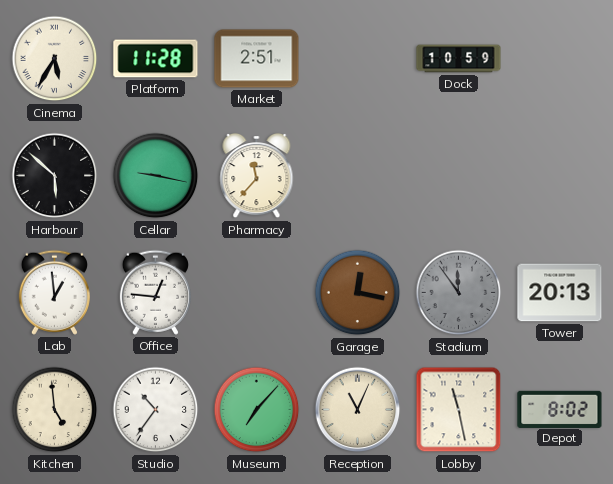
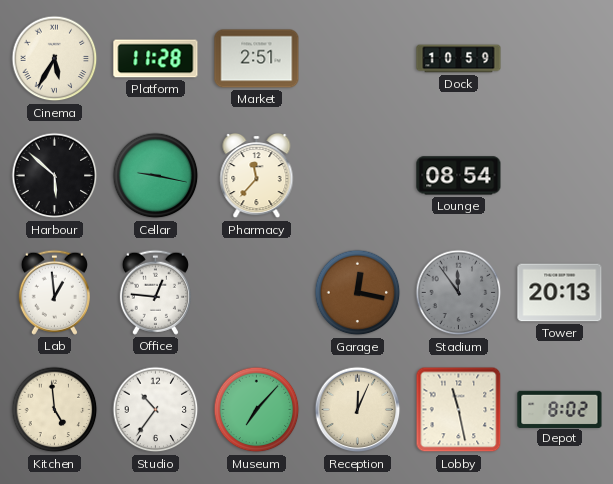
Lounge: none -> 08:54
Reception: 11:04 -> 12:04
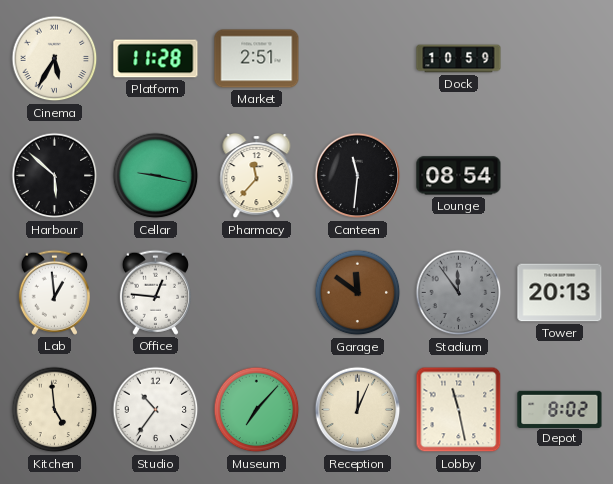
Canteen: none -> 11:31
Garage: 12:17 -> 11:51
